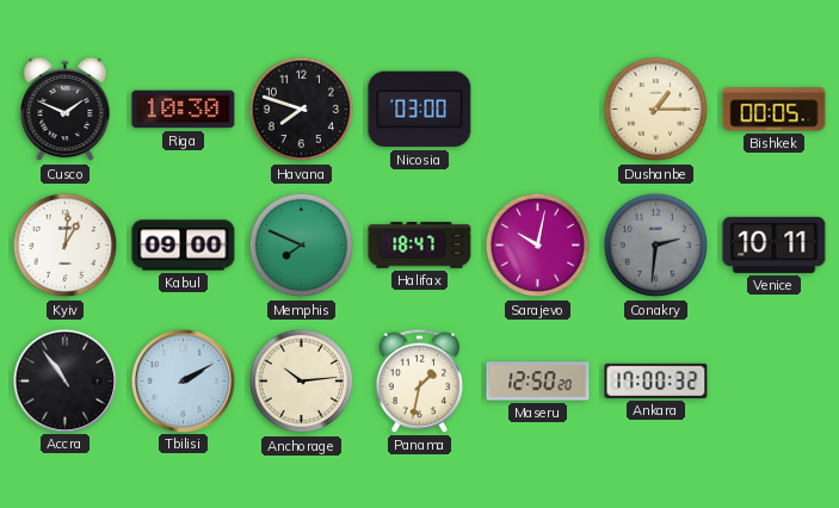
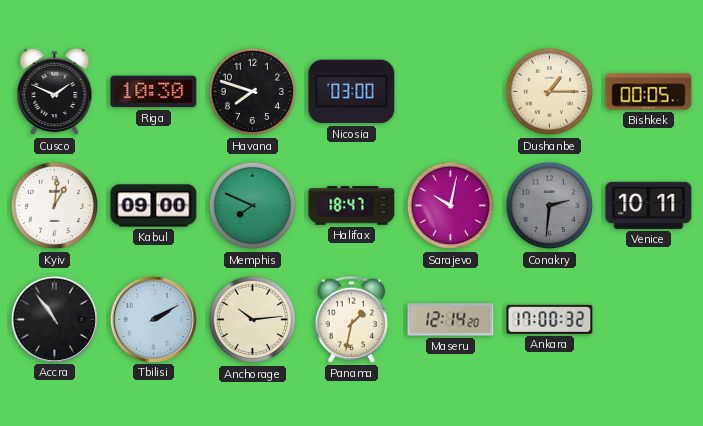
Maseru: 12:50 -> 12:14
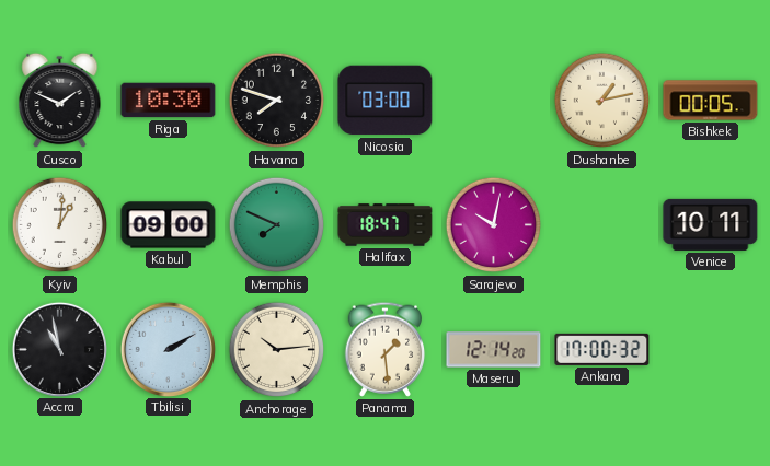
Dushanbe: 1:15 -> 1:13
Conakry: 2:31 -> none
Accra: 10:54 -> 10:58
Panama: 1:32 -> 1:29
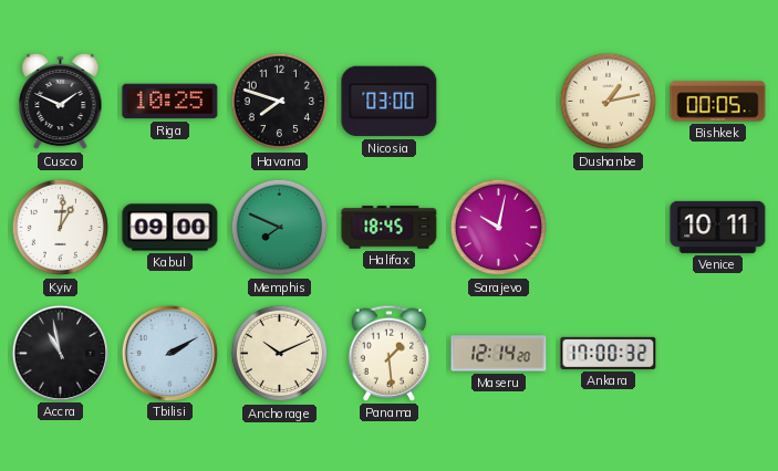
Riga: 10:30 -> 10:25
Halifax: 18:47 -> 18:45
Anchorage: 10:14 -> 10:11
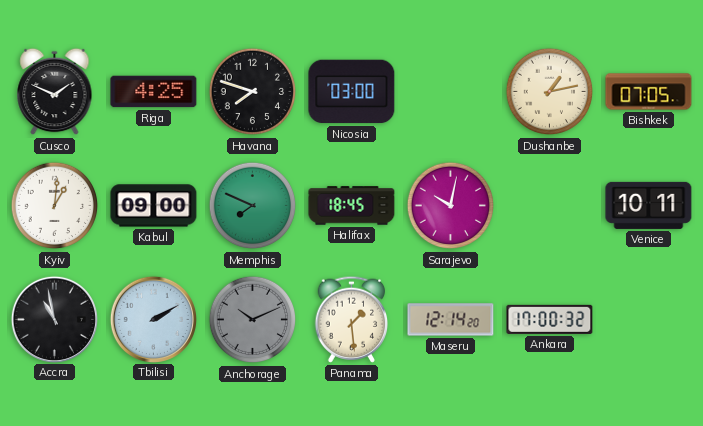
Riga: 10:25 -> 4:25
Bishkek: 00:05 -> 07:05
Anchorage dial: cream -> grey
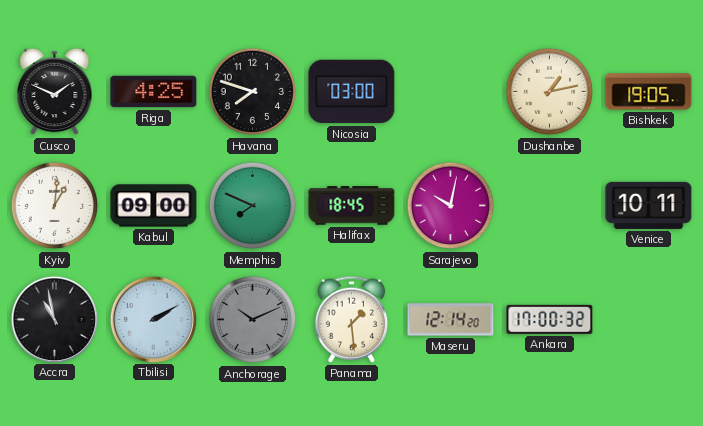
Bishkek: 07:05 -> 19:05
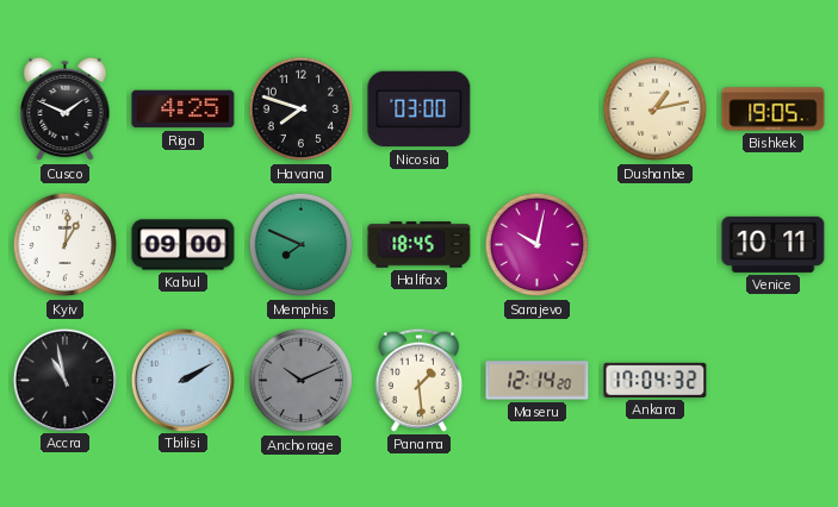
Ankara: 17:00 -> 17:04
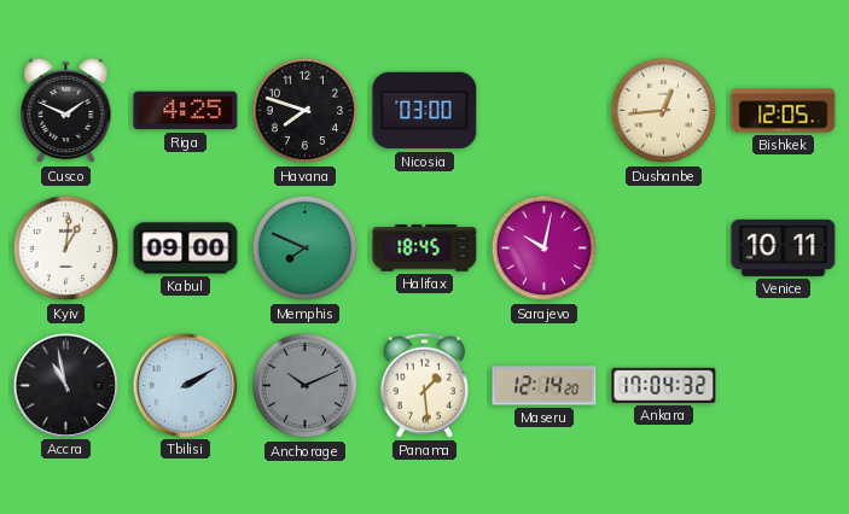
Dushanbe: 1:13 -> 12:44
Bishkek: 19:05 -> 12:05
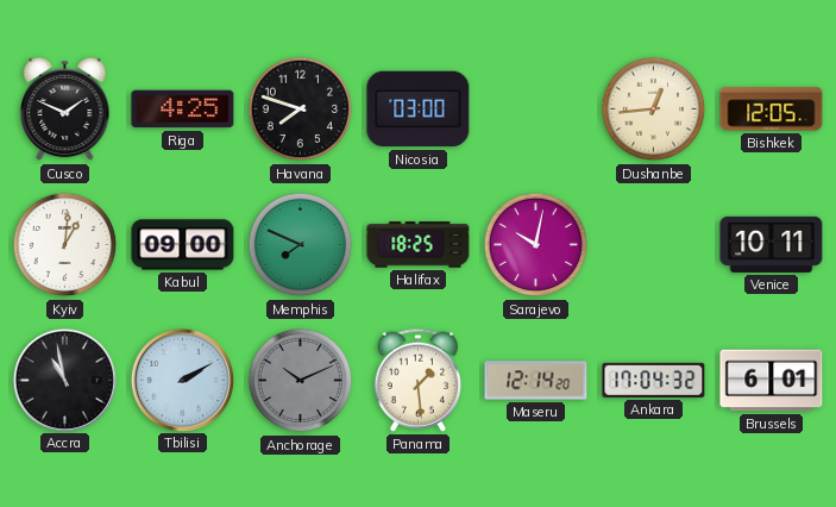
Halifax: 18:45 -> 18:25
Brussels: none -> 6:01
